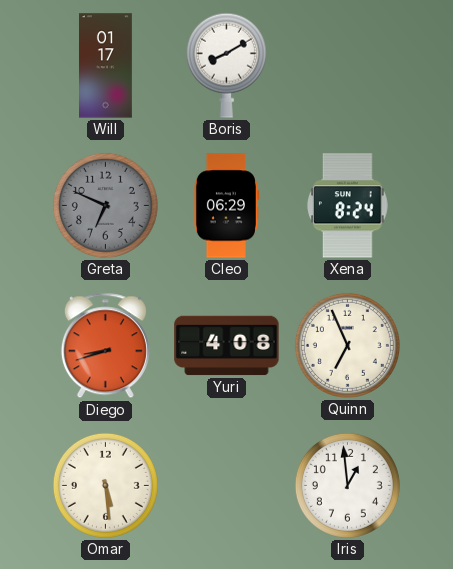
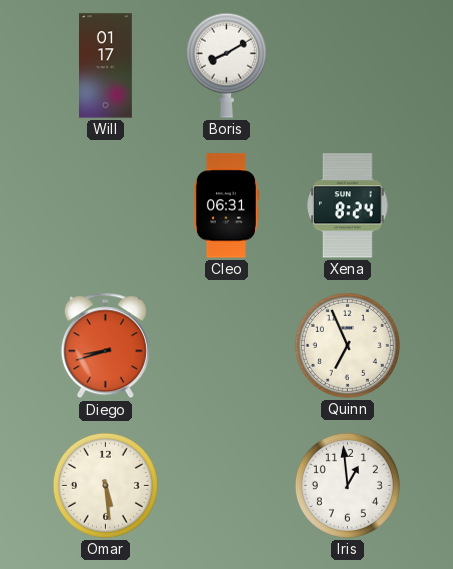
Greta: 6:49 -> none
Cleo: 06:29 -> 06:31
Yuri: 4:08 -> none
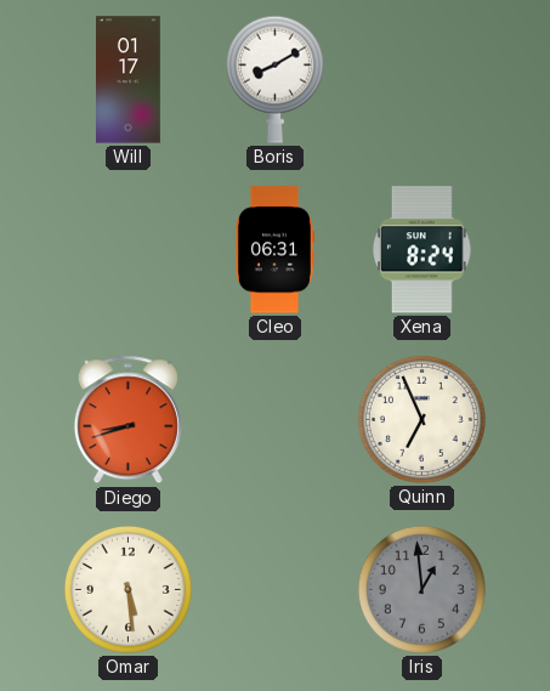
Iris dial: white -> grey
